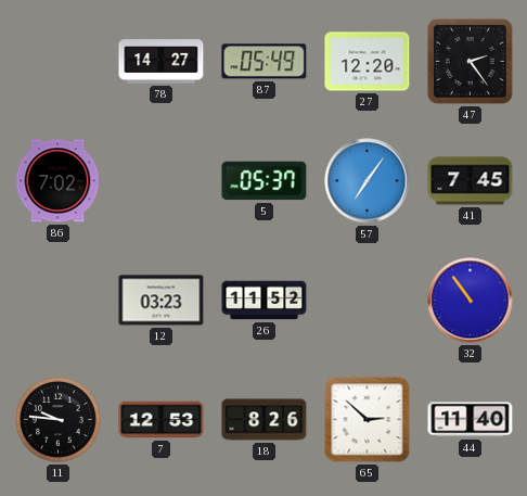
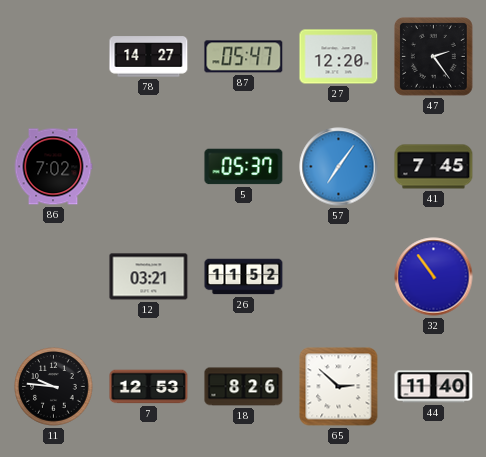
87: 05:49 -> 05:47
12: 03:23 -> 03:21
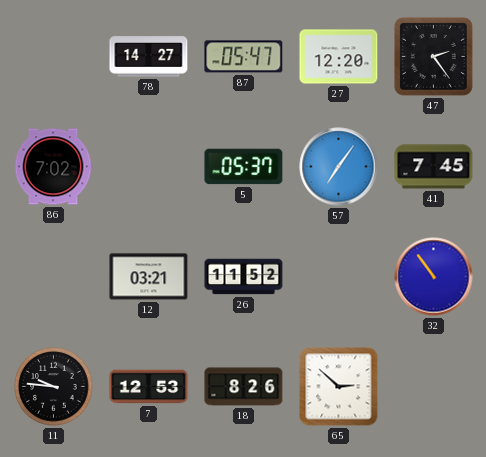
44: 11:40 -> none
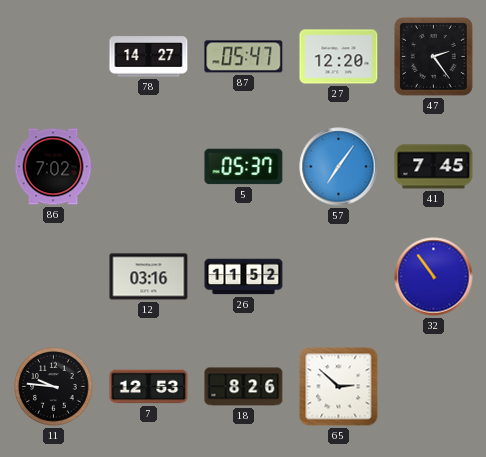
12: 03:21 -> 03:16
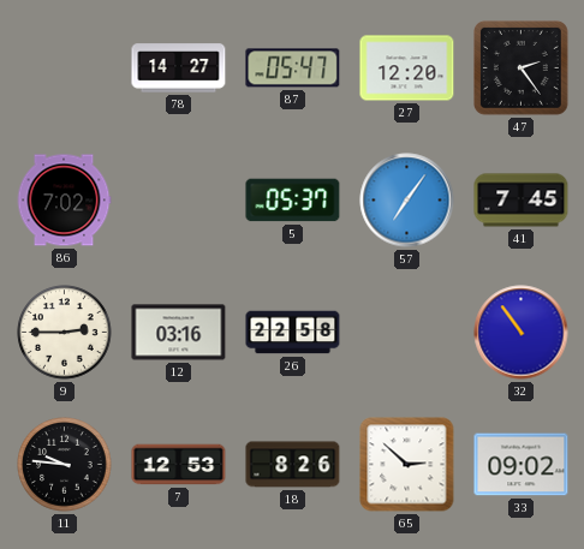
9: none -> 2:45
26: 11:52 -> 22:58
33: none -> 09:02
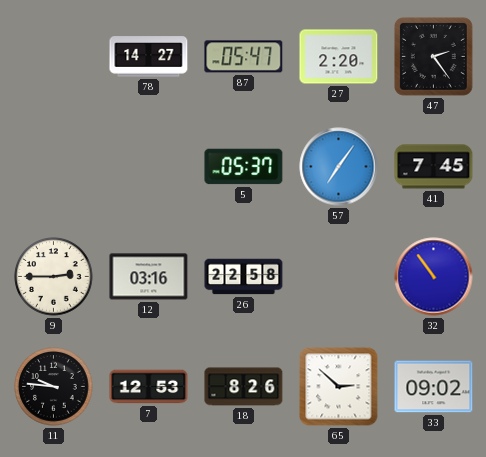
27: 12:20 -> 2:20
86: 7:02 -> none
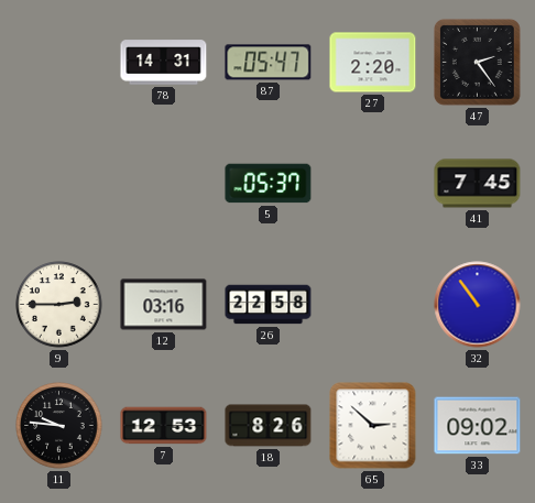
78: 14:27 -> 14:31
57: 7:06 -> none
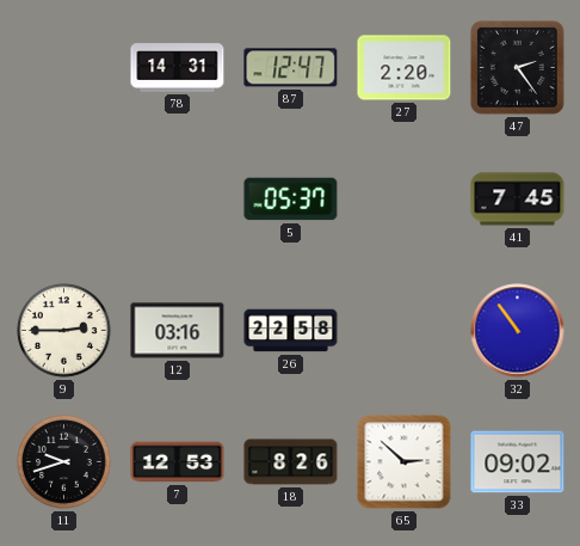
87: 05:47 -> 12:47
11: 9:46 -> 9:42
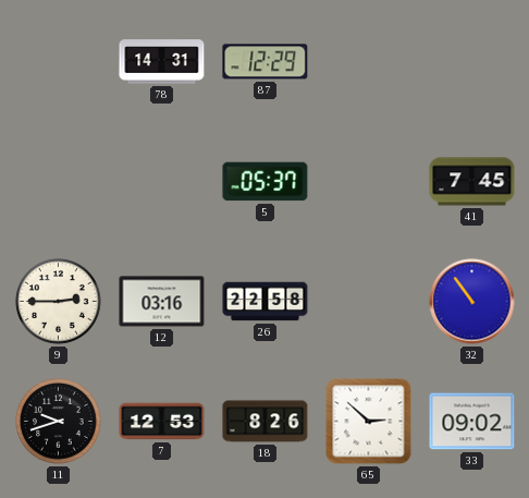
87: 12:47 -> 12:29
27: 2:20 -> none
47: 2:24 -> none
